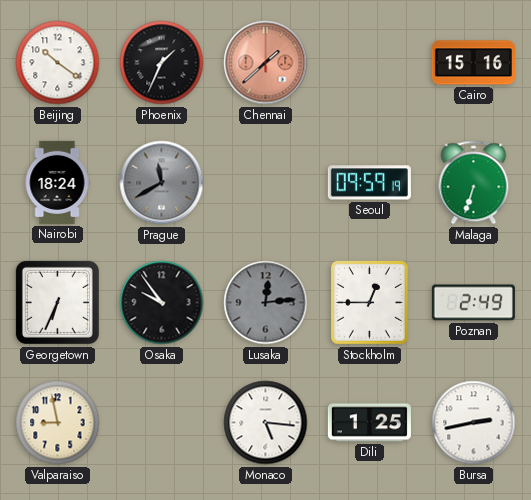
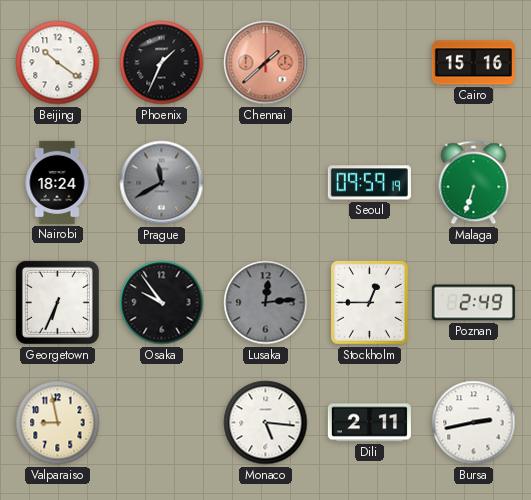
Dili: 1:25 -> 2:11
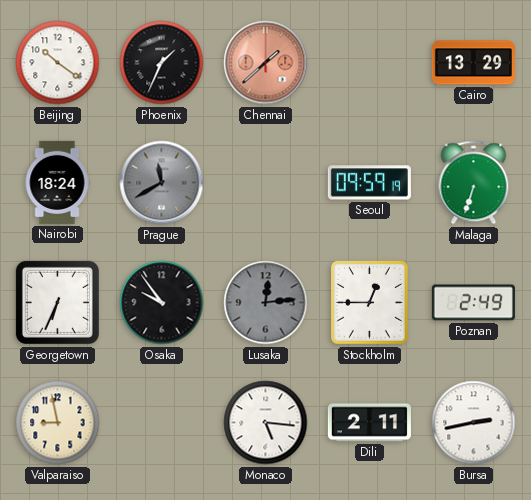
Cairo: 15:16 -> 13:29
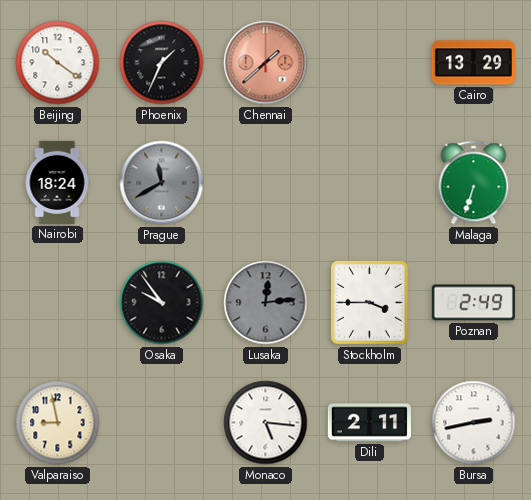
Seoul: 09:59 -> none
Georgetown: 6:34 -> none
Stockholm: 12:45 -> 3:45
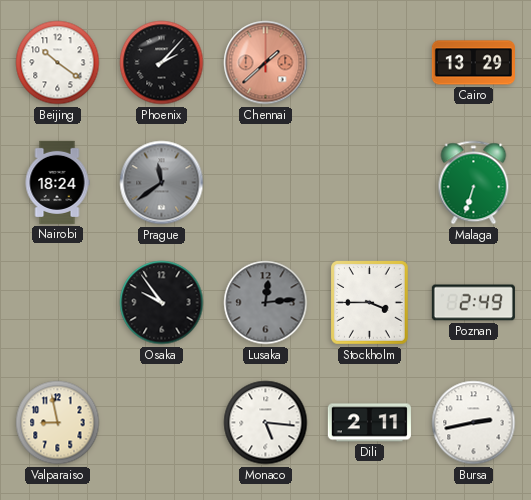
Phoenix: 1:34 -> 2:07
Prague: 11:40 -> 11:39
